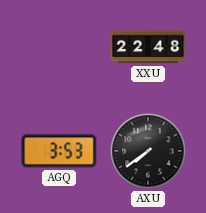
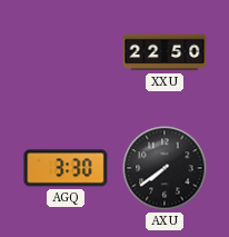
XXU: 22:48 -> 22:50
AGQ: 3:53 -> 3:30
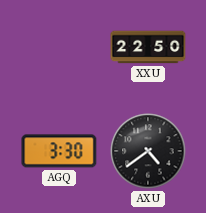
AXU: 7:39 -> 4:39
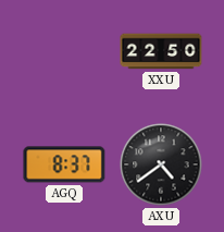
AGQ: 3:30 -> 8:37
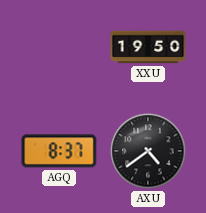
XXU: 22:50 -> 19:50
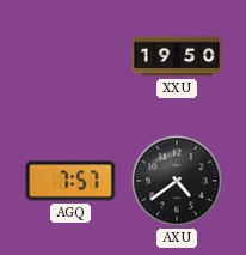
AGQ: 8:37 -> 7:57
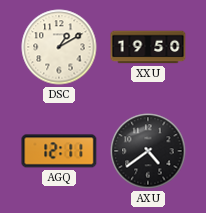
DSC: none -> 1:10
AGQ: 7:57 -> 12:11
